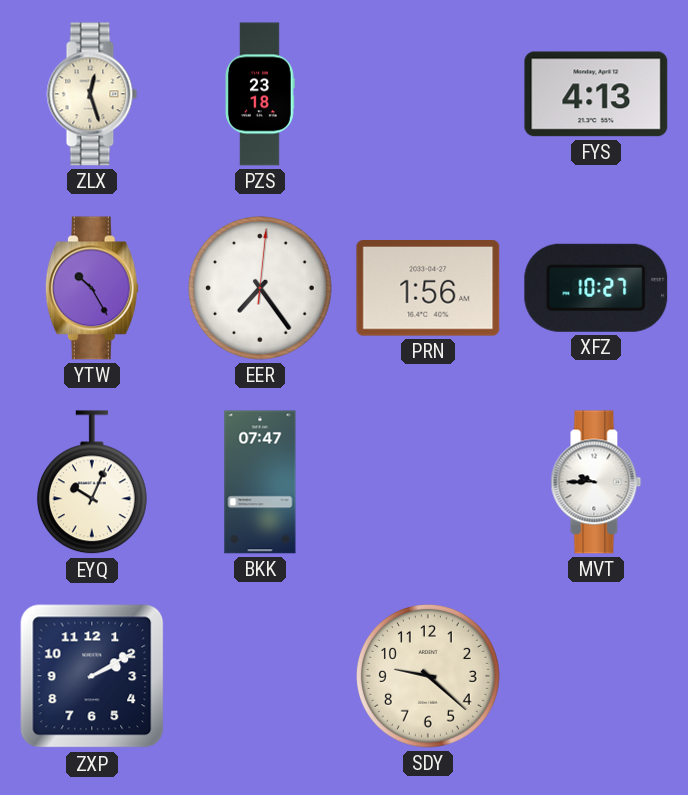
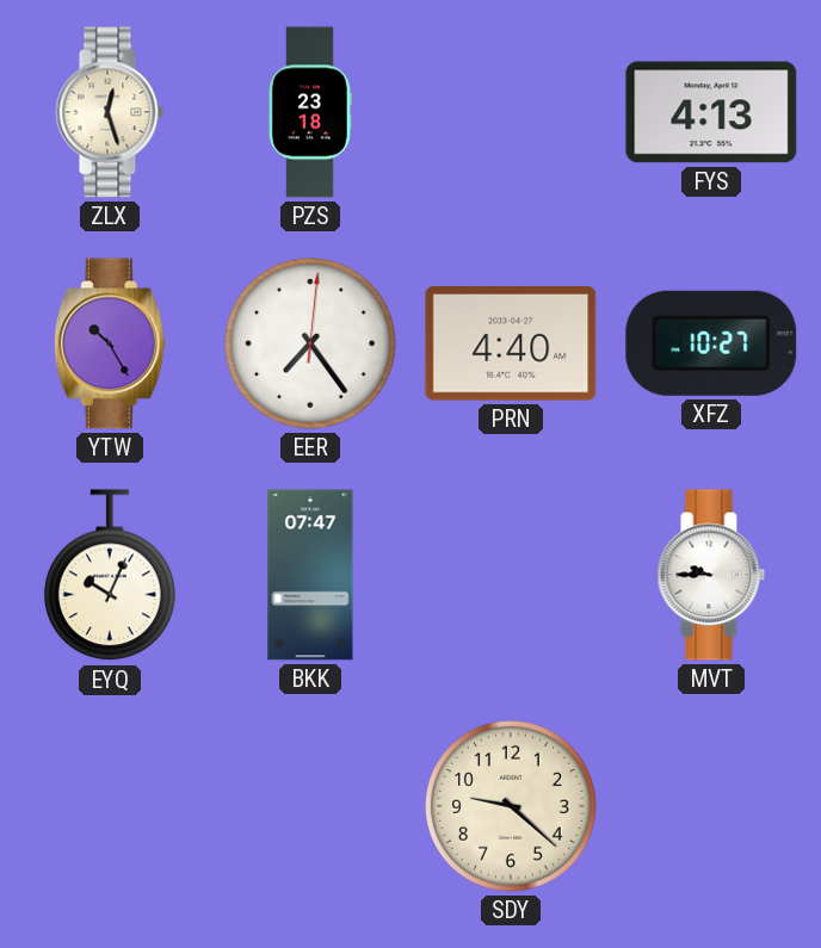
PRN: 1:56 -> 4:40
ZXP: 2:10 -> none
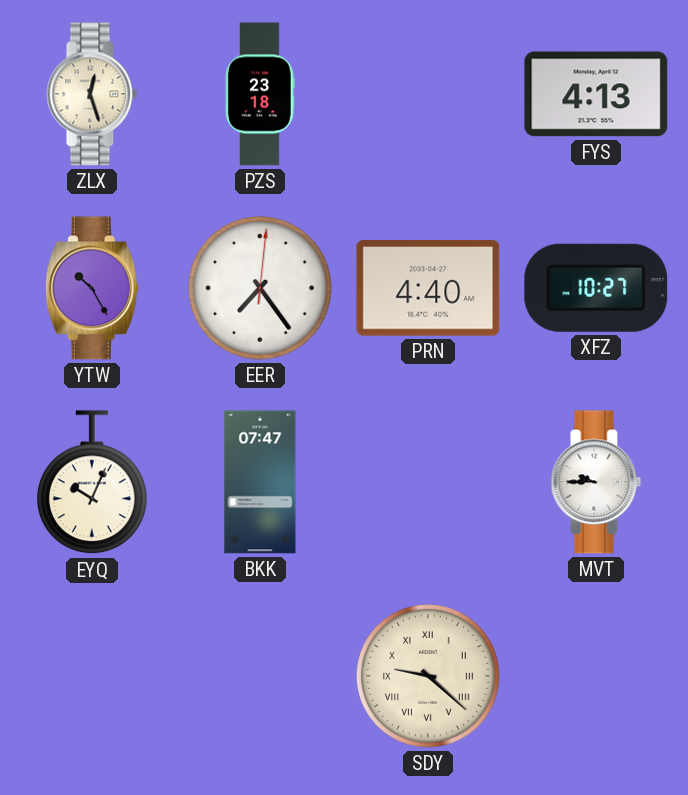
SDY numerals: Arabic -> Roman
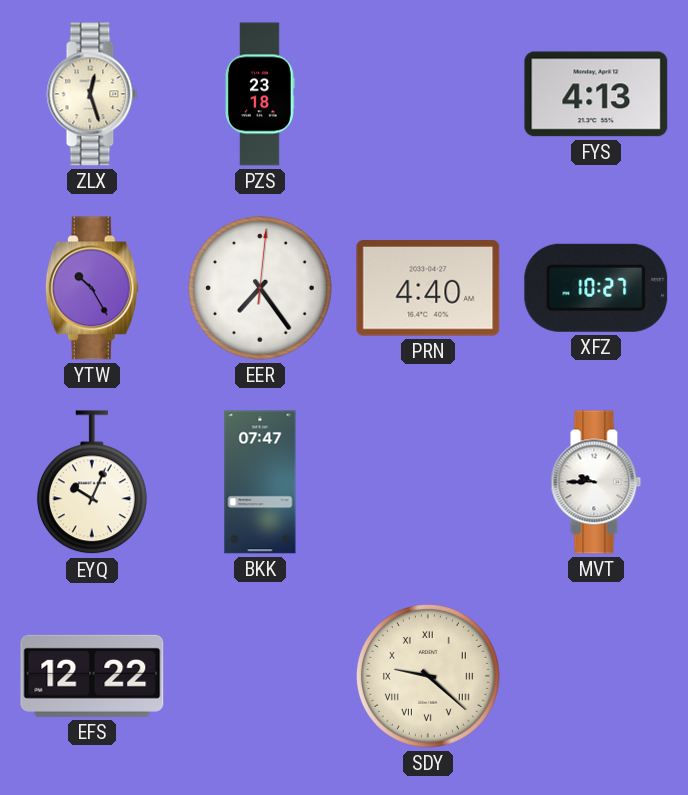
EFS: none -> 12:22
